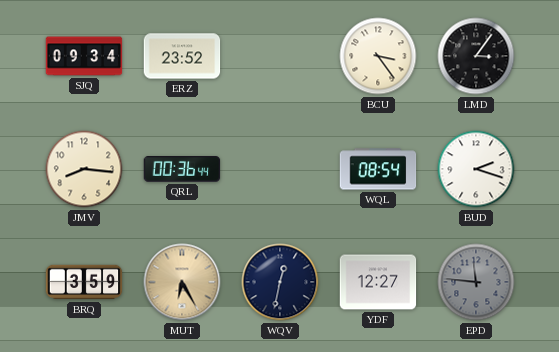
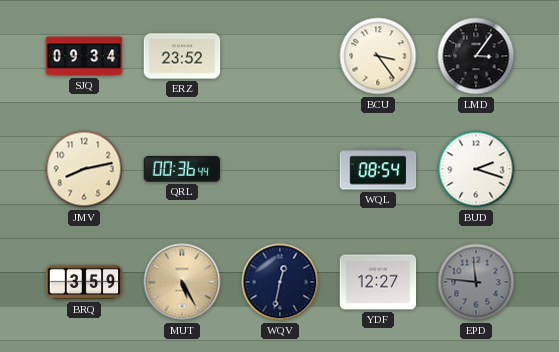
JMV: 8:16 -> 8:13
MUT: 6:25 -> 5:25
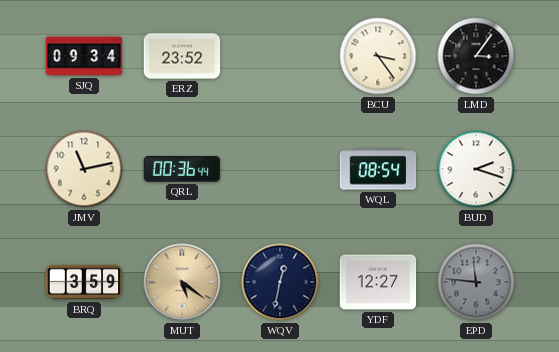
JMV: 8:13 -> 11:13
MUT: 5:25 -> 5:21
